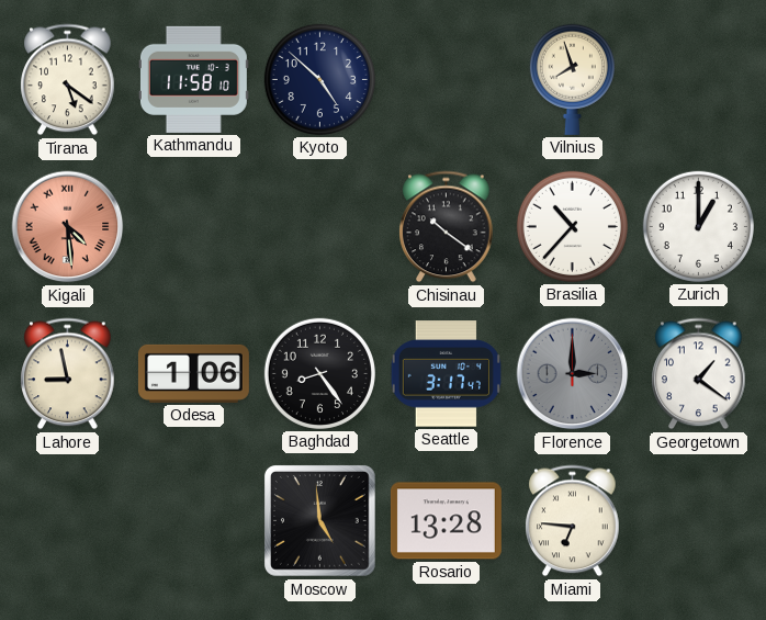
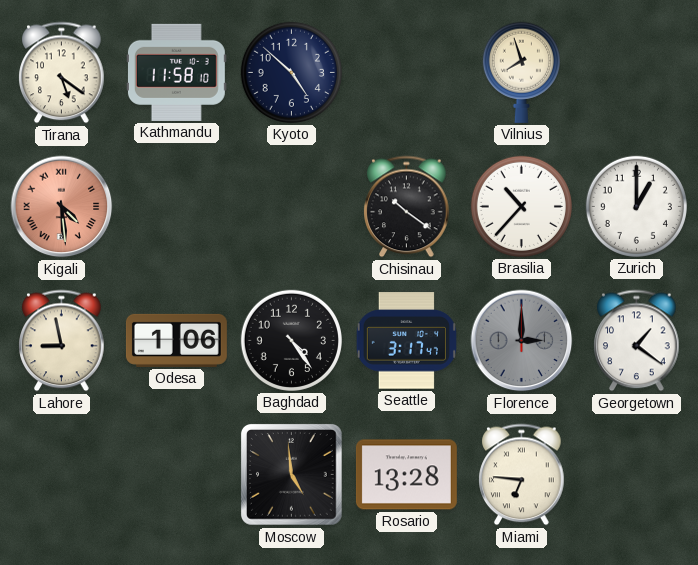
Baghdad: 8:24 -> 4:24
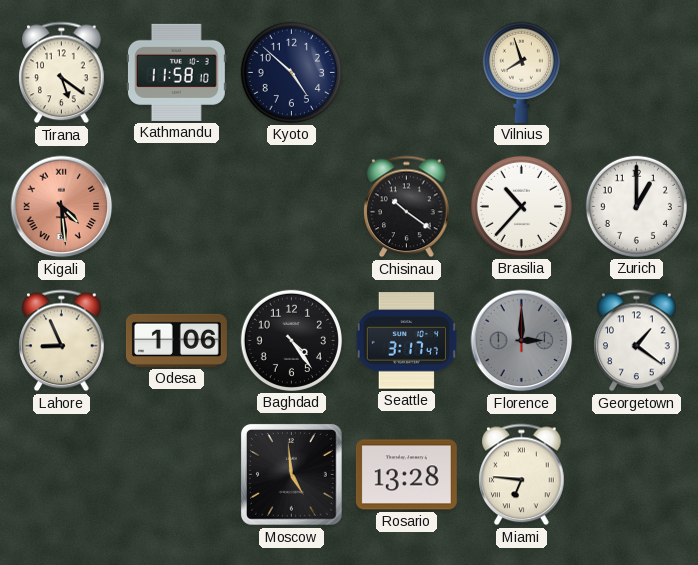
Lahore: 8:58 -> 8:56
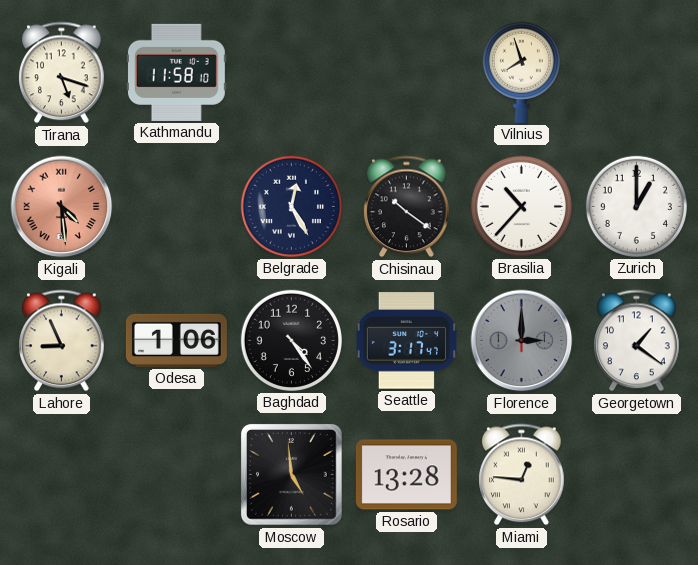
Tirana: 5:21 -> 5:18
Kyoto: 4:52 -> none
Belgrade: none -> 12:25
Miami: 6:46 -> 12:46
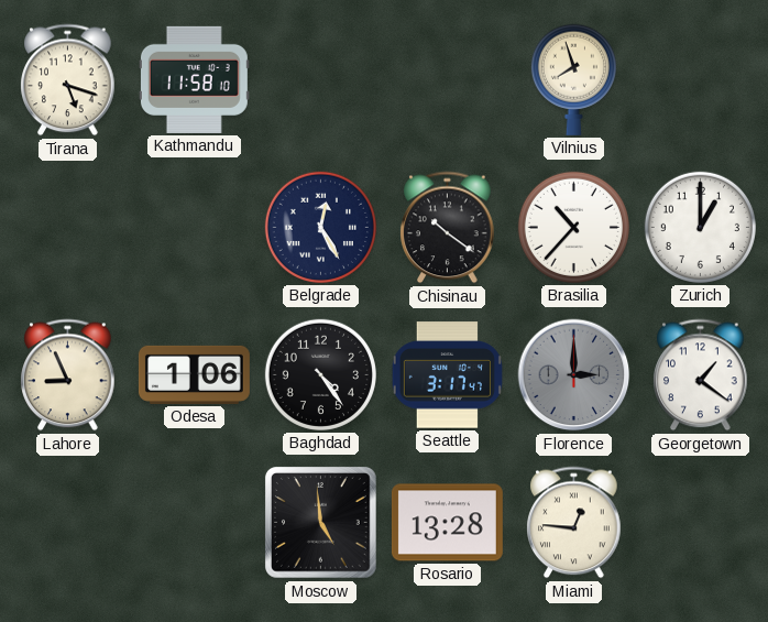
Kigali: 4:29 -> none
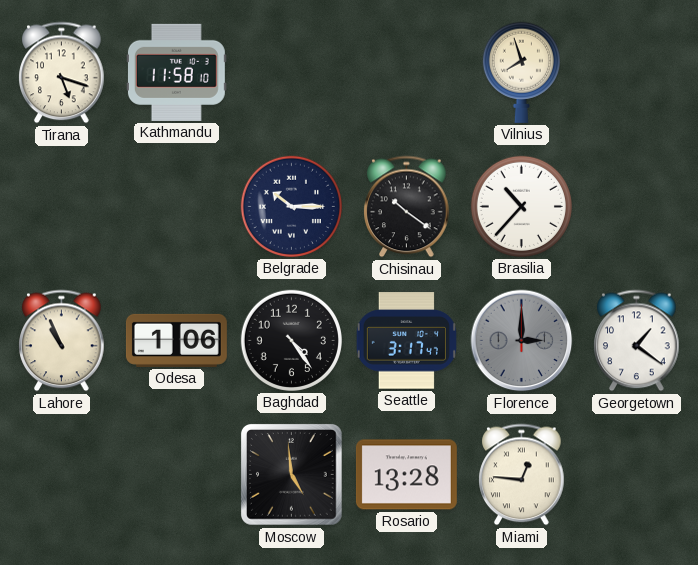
Belgrade: 12:25 -> 10:15
Zurich: 1:00 -> none
Lahore: 8:56 -> 10:56
